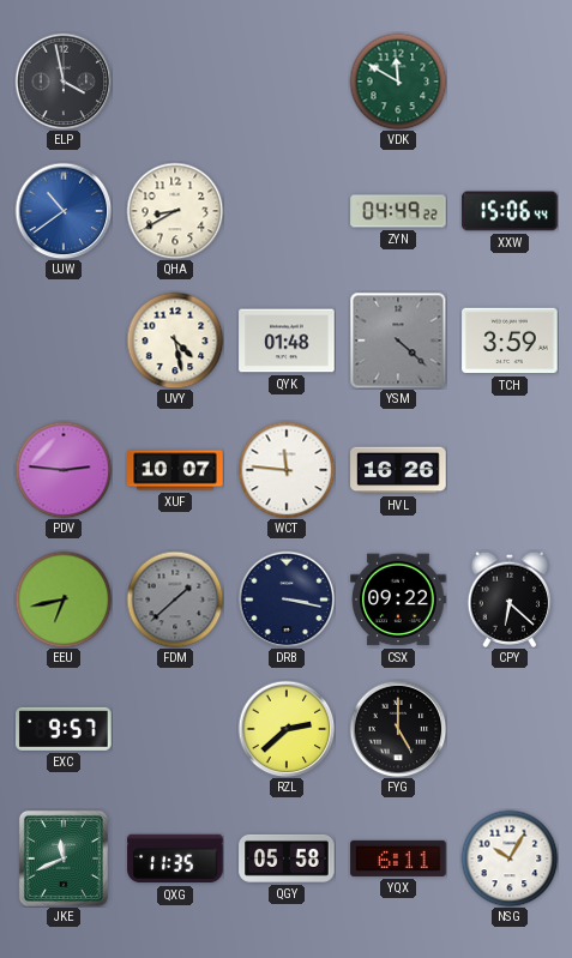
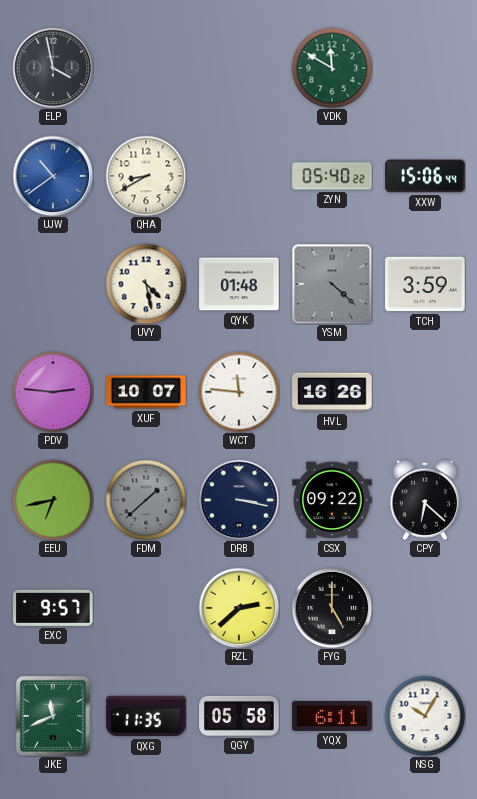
ZYN: 04:49 -> 05:40
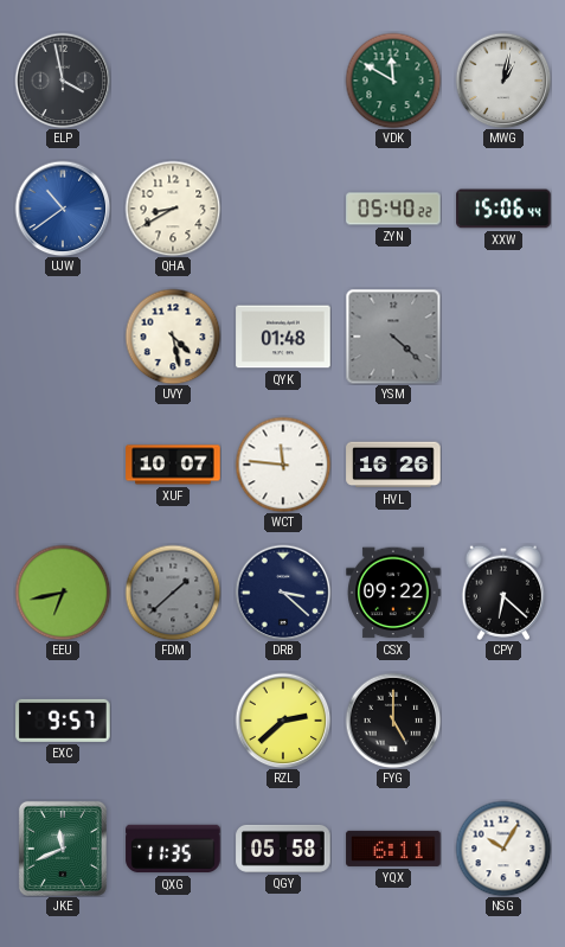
MWG: none -> 1:02
TCH: 3:59 -> none
PDV: 2:46 -> none
DRB: 3:17 -> 3:22
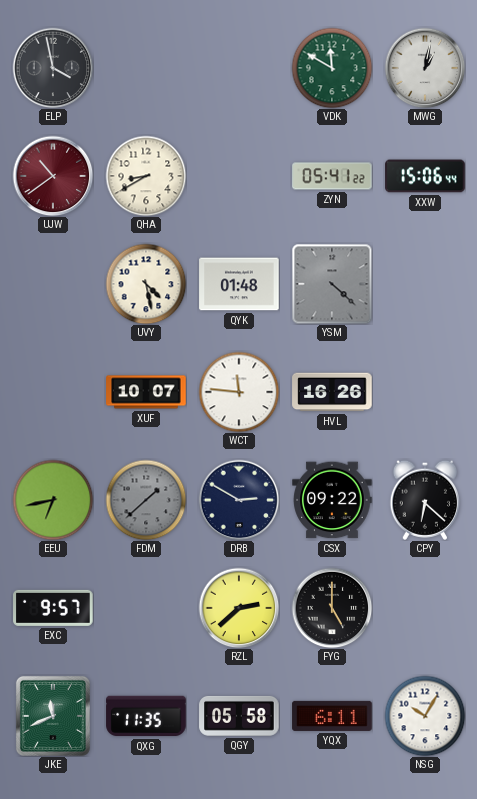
UJW dial: blue -> burgundy
ZYN: 05:40 -> 05:41
DRB: 3:22 -> 2:50
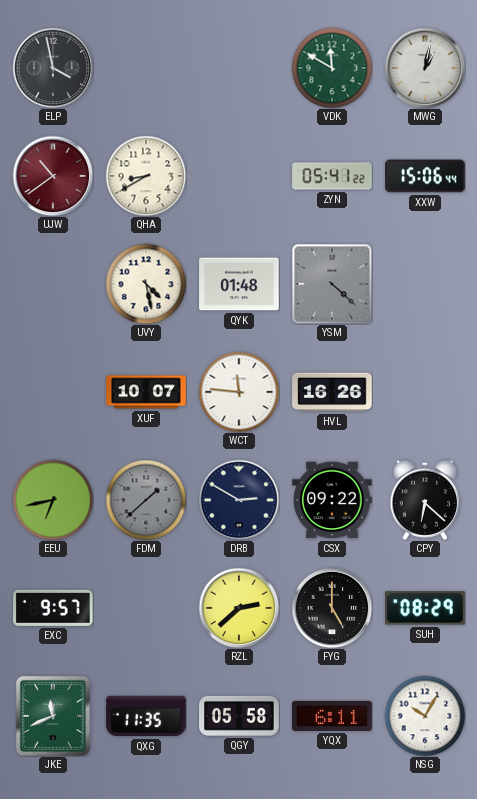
SUH: none -> 08:29
